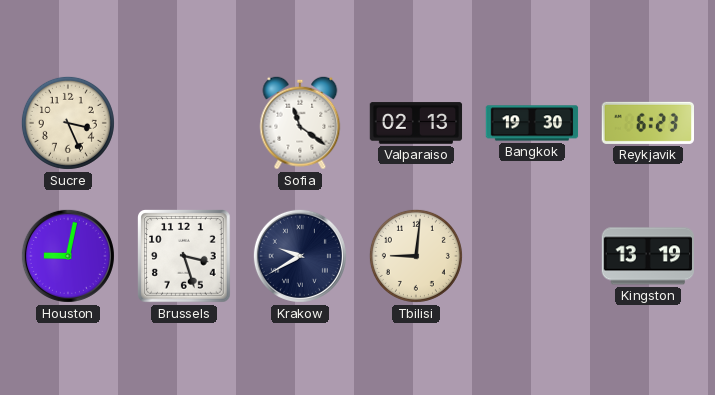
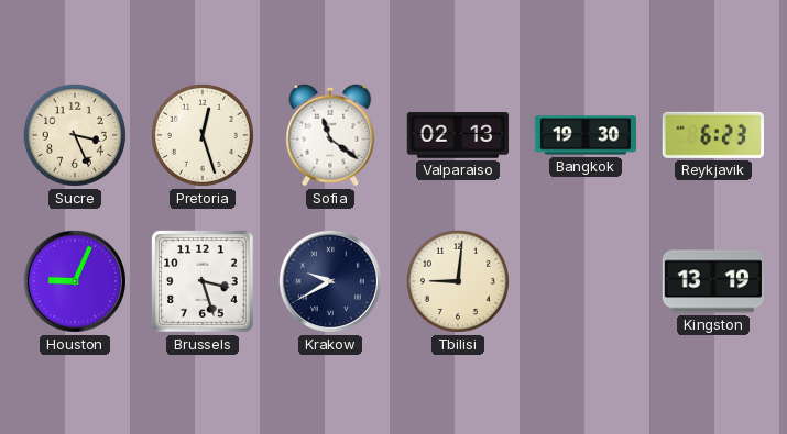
Pretoria: none -> 12:27
Houston: 9:02 -> 9:04
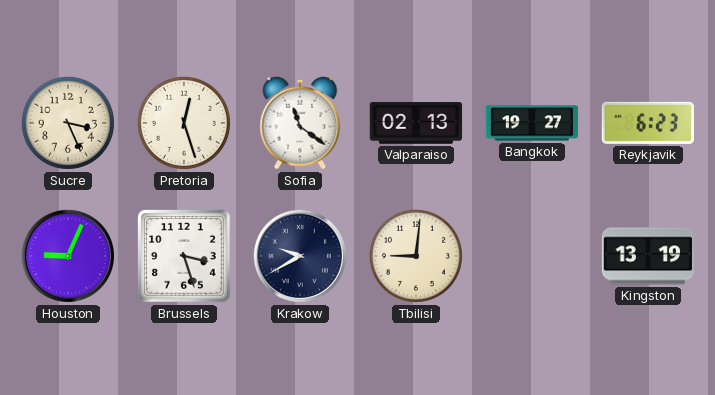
Bangkok: 19:30 -> 19:27
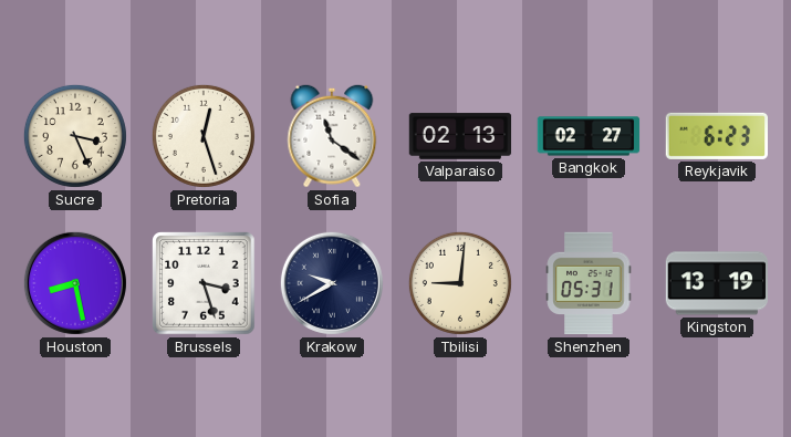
Bangkok: 19:27 -> 02:27
Houston: 9:04 -> 8:28
Shenzhen: none -> 05:31
